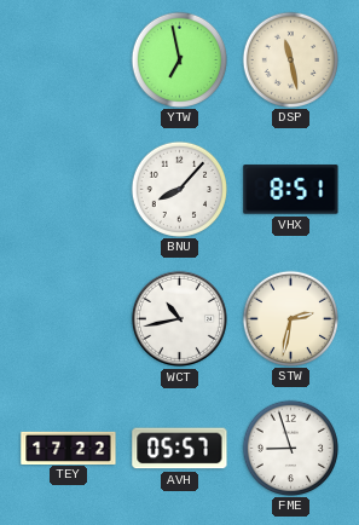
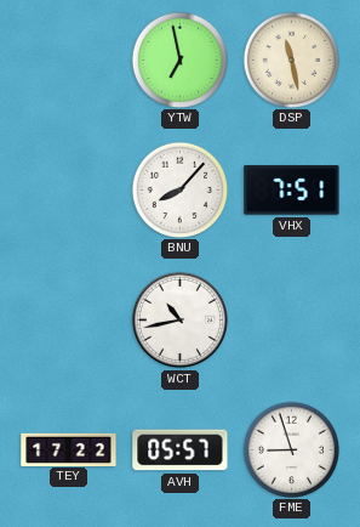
VHX: 8:51 -> 7:51
STW: 2:32 -> none
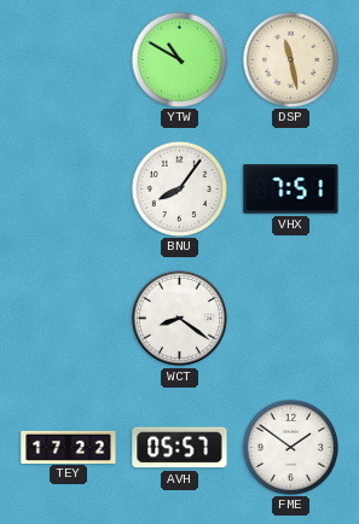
YTW: 6:58 -> 10:50
BNU: 8:07 -> 8:06
WCT: 10:43 -> 8:21
FME: 8:57 -> 1:51
